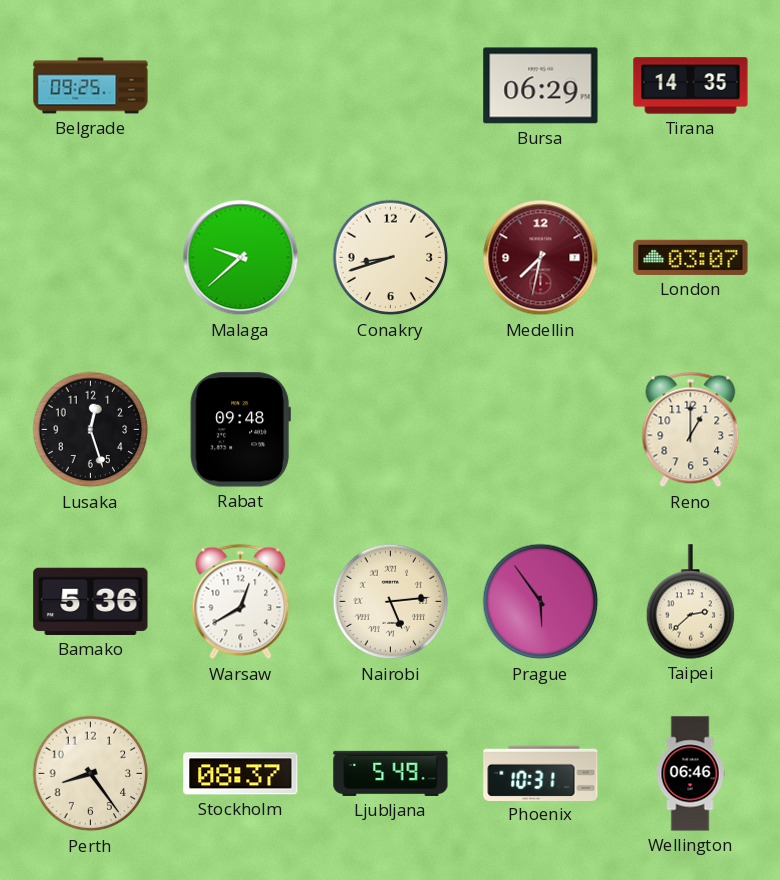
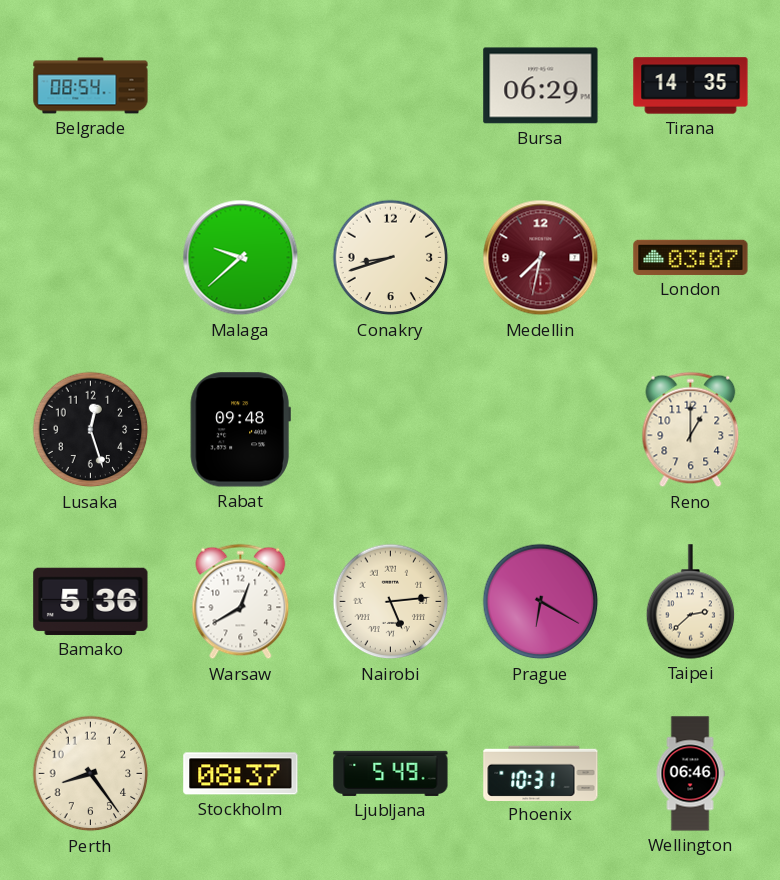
Belgrade: 09:25 -> 08:54
Prague: 5:54 -> 6:20
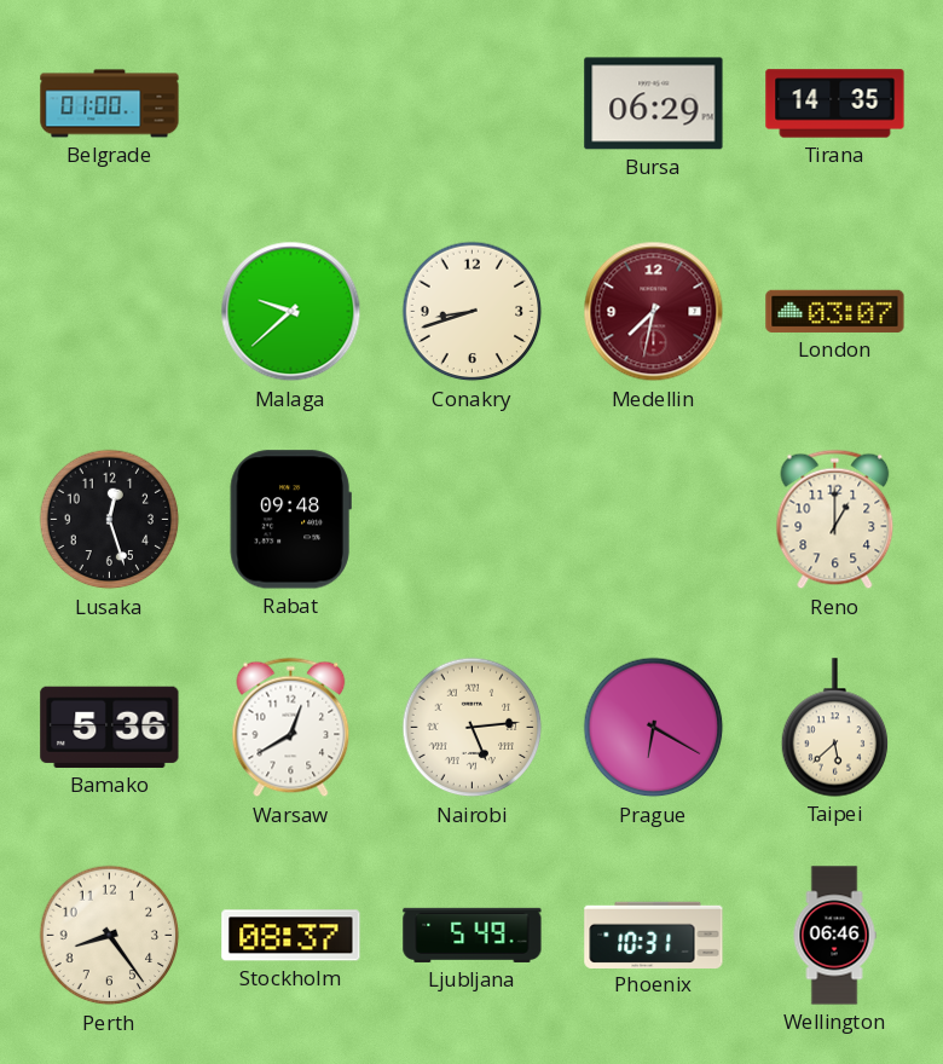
Belgrade: 08:54 -> 01:00
Taipei: 2:38 -> 5:38
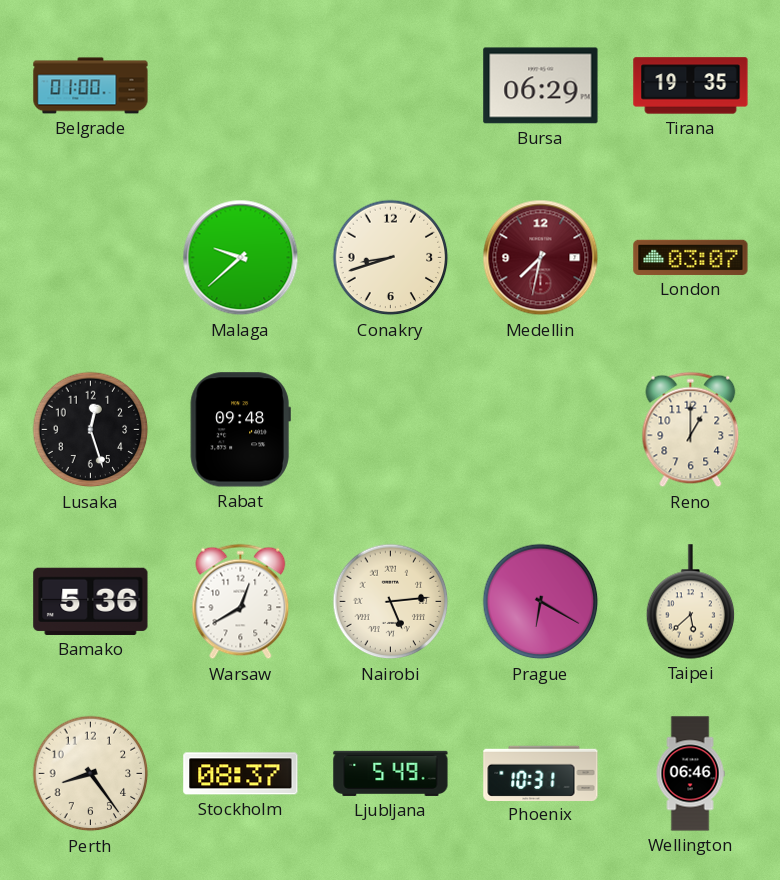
Tirana: 14:35 -> 19:35
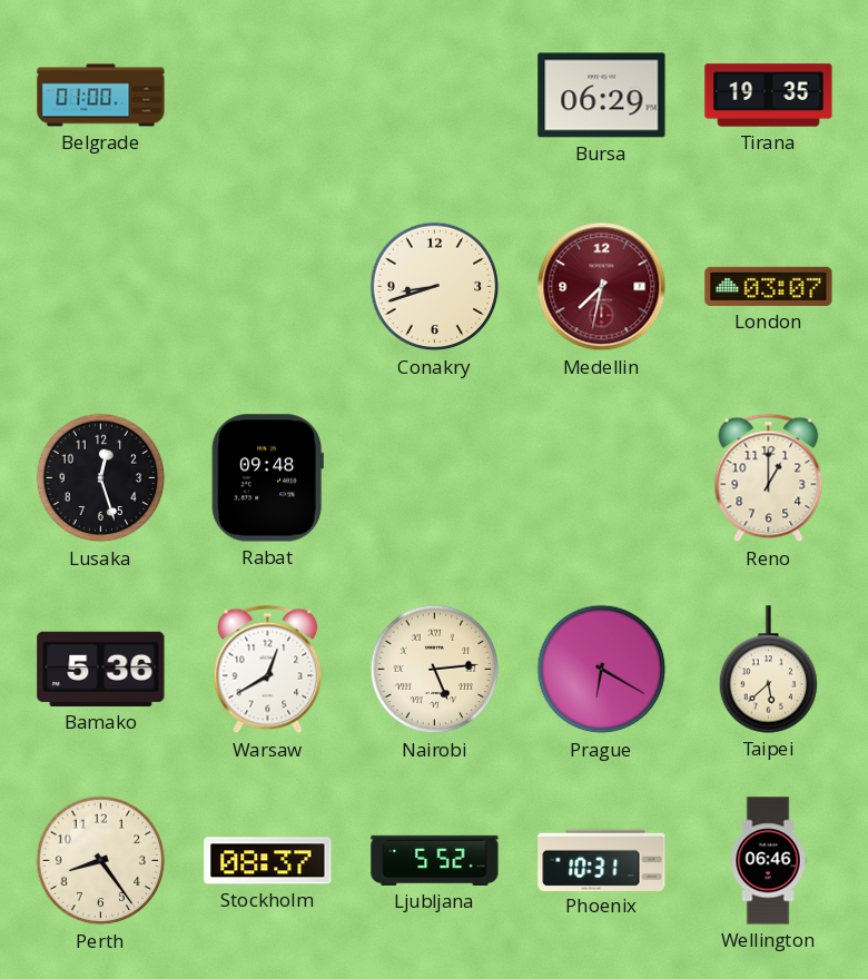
Malaga: 9:38 -> none
Ljubljana: 5:49 -> 5:52
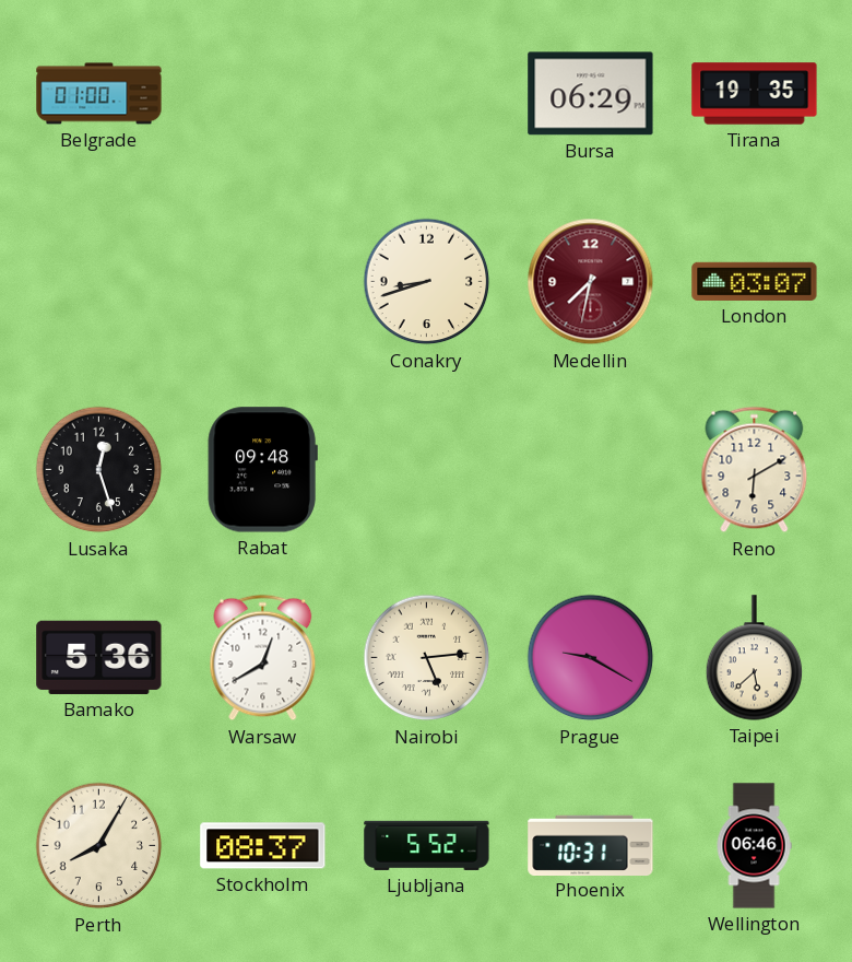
Reno: 1:00 -> 6:10
Prague: 6:20 -> 9:20
Perth: 8:24 -> 8:05
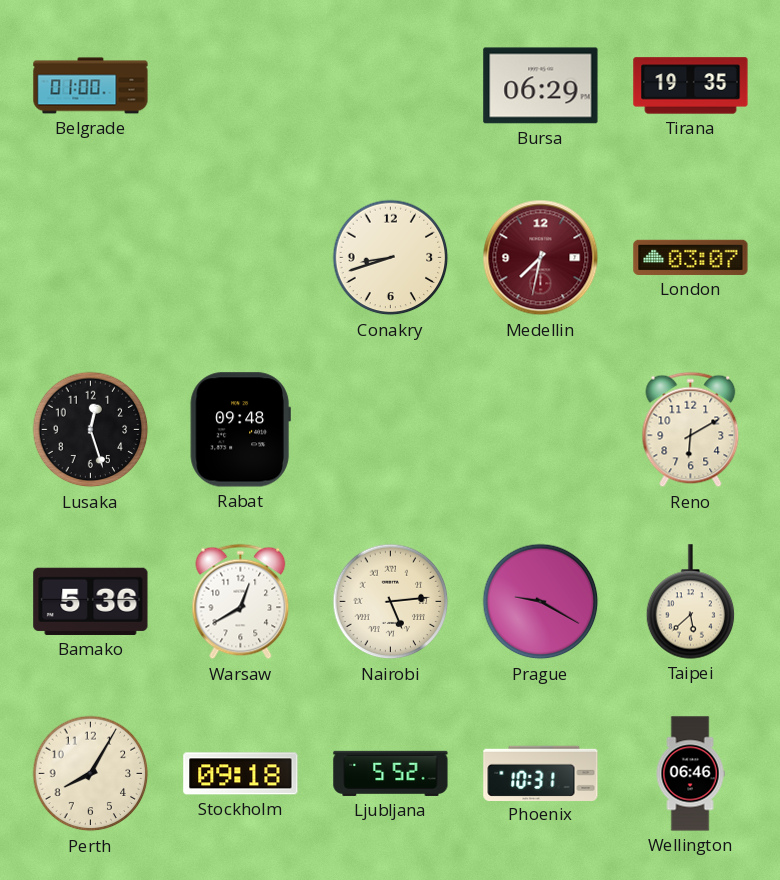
Stockholm: 08:37 -> 09:18
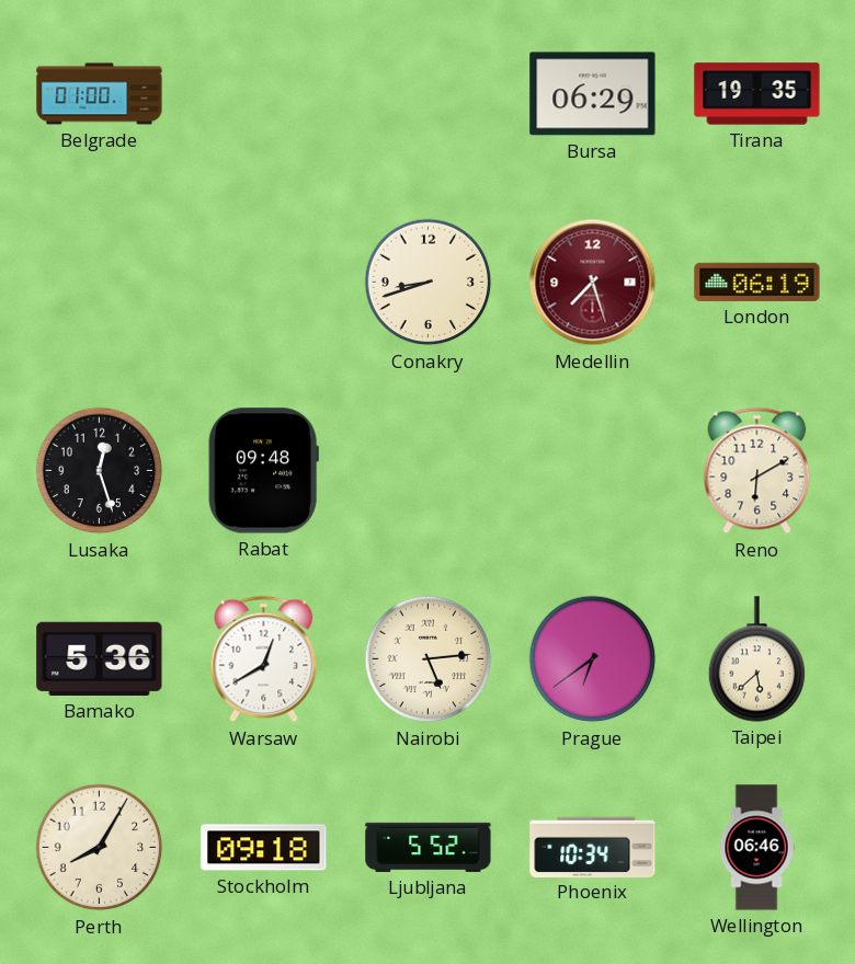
Medellin: 7:32 -> 7:27
London: 03:07 -> 06:19
Prague: 9:20 -> 6:39
Phoenix: 10:31 -> 10:34
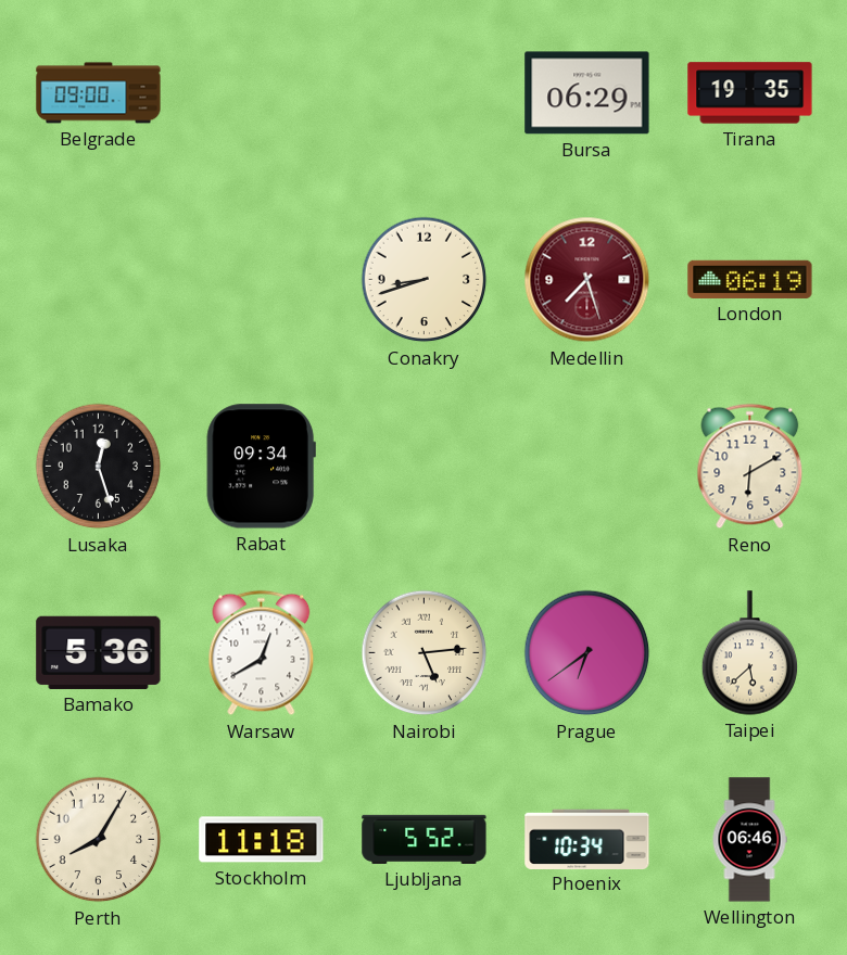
Belgrade: 01:00 -> 09:00
Rabat: 09:48 -> 09:34
Stockholm: 09:18 -> 11:18
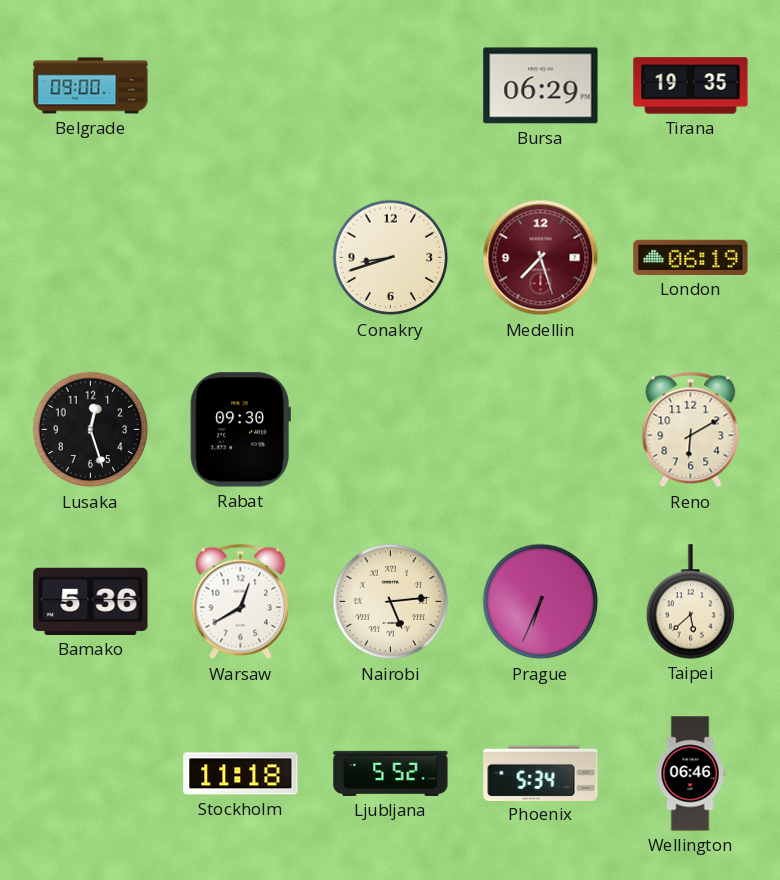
Rabat: 09:34 -> 09:30
Prague: 6:39 -> 6:34
Perth: 8:05 -> none
Phoenix: 10:34 -> 5:34
